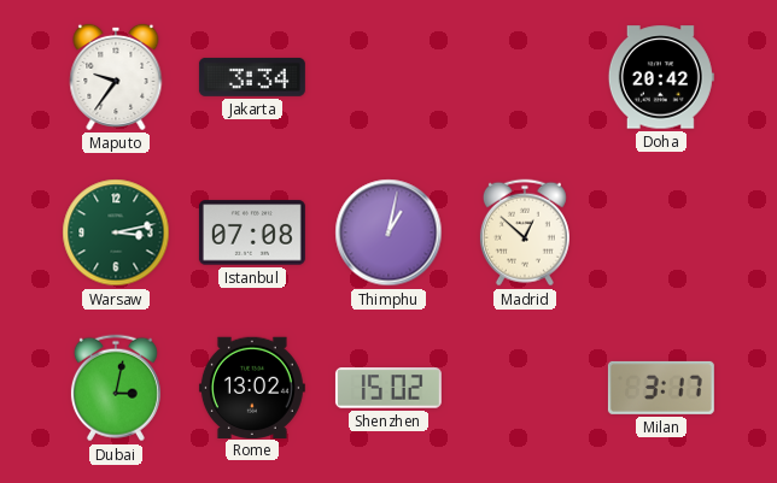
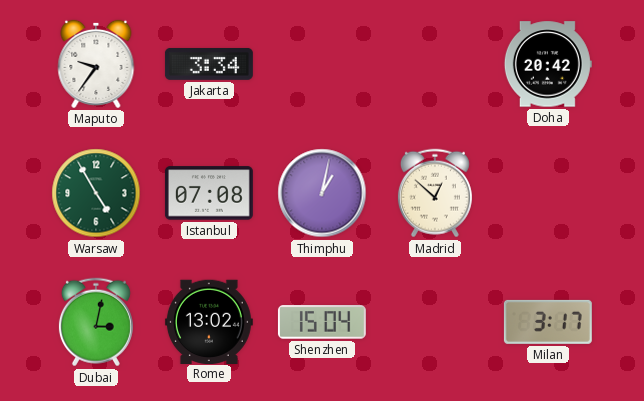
Warsaw: 3:13 -> 4:55
Shenzhen: 15:02 -> 15:04
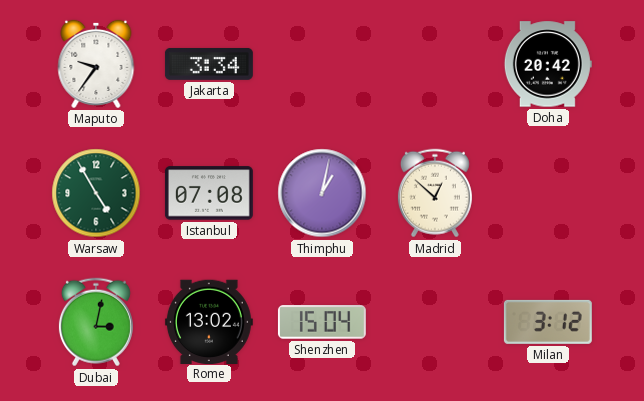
Milan: 3:17 -> 3:12
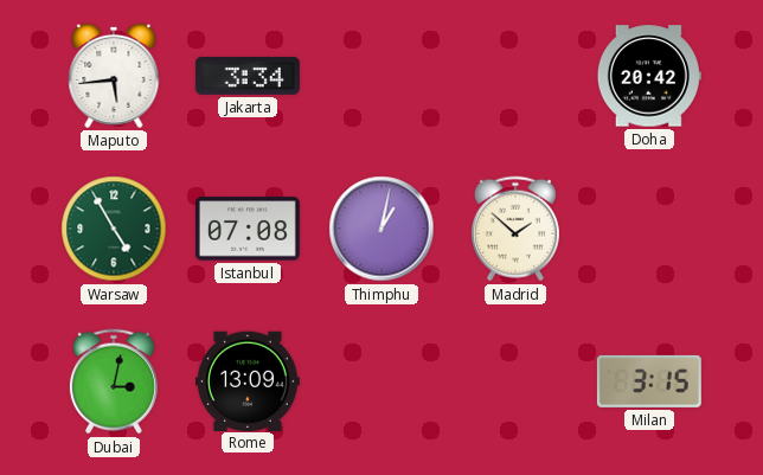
Maputo: 9:36 -> 5:44
Madrid: 12:52 -> 1:52
Rome: 13:02 -> 13:09
Shenzhen: 15:04 -> none
Milan: 3:12 -> 3:15
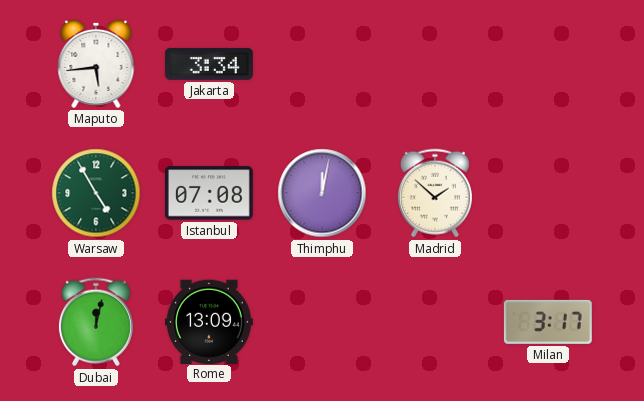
Doha: 20:42 -> none
Thimphu: 1:02 -> 12:02
Dubai: 3:02 -> 12:02
Milan: 3:15 -> 3:17
